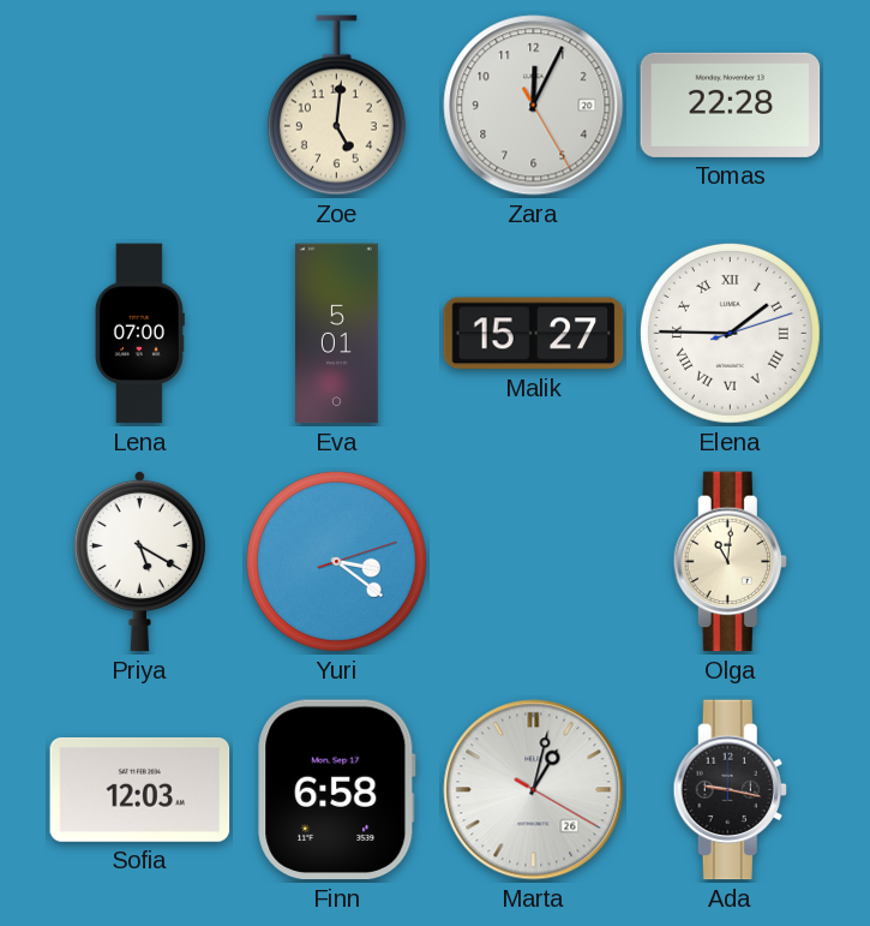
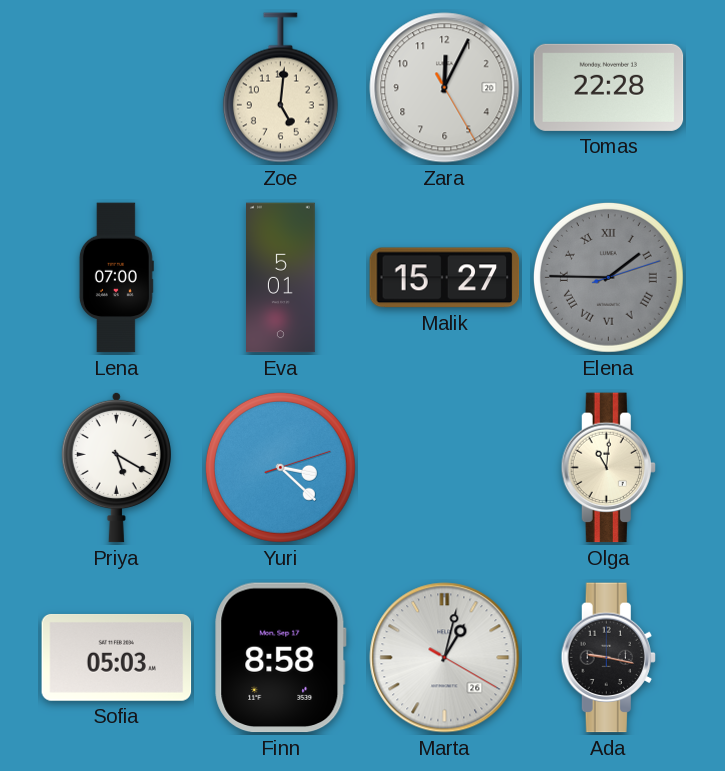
Elena dial: white -> grey
Yuri: 3:21 -> 3:22
Sofia: 12:03 -> 05:03
Finn: 6:58 -> 8:58
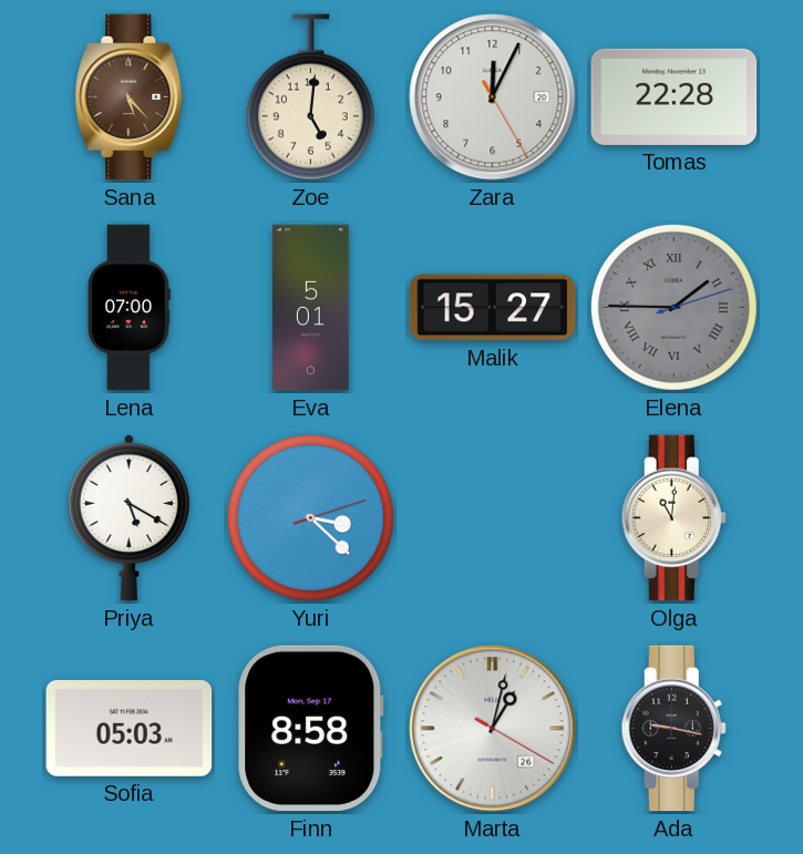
Sana: none -> 5:23
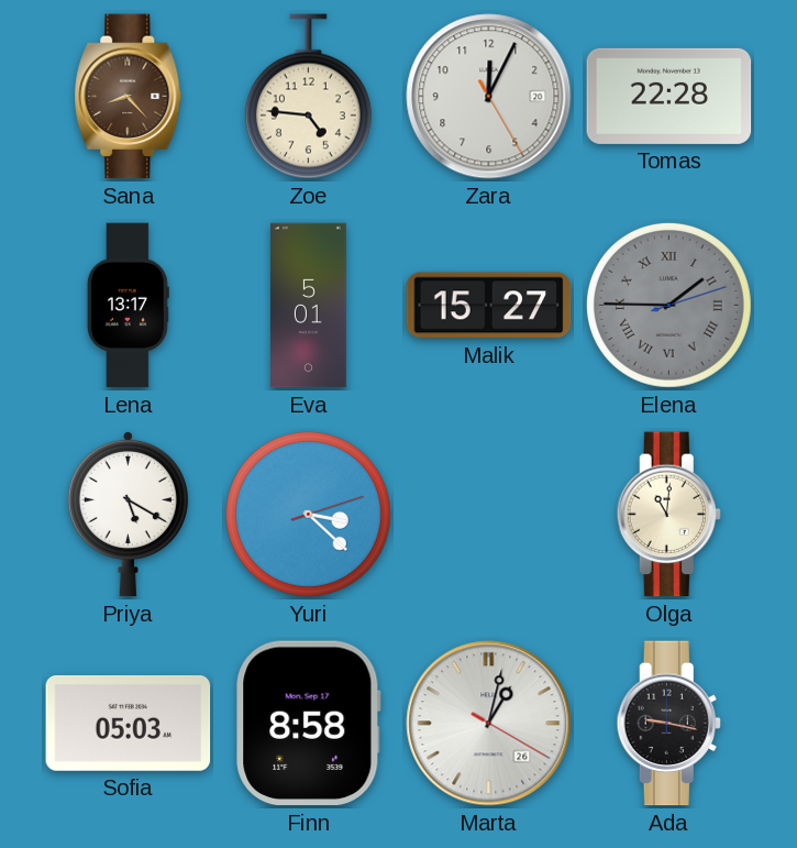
Sana: 5:23 -> 8:23
Zoe: 5:01 -> 4:46
Lena: 07:00 -> 13:17
